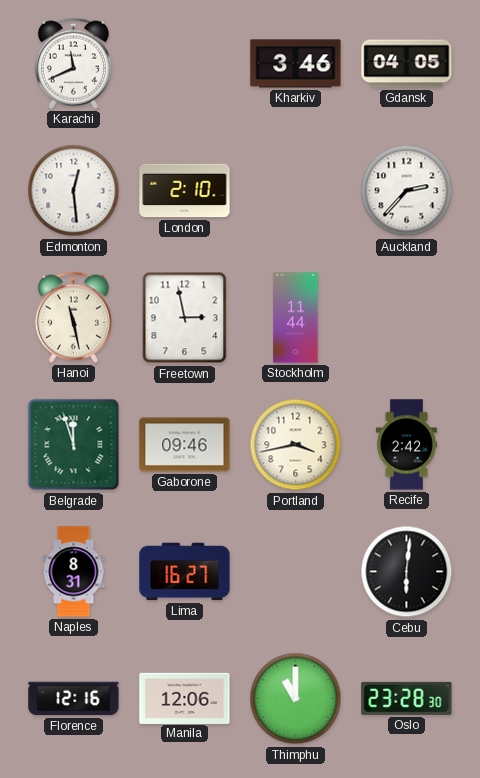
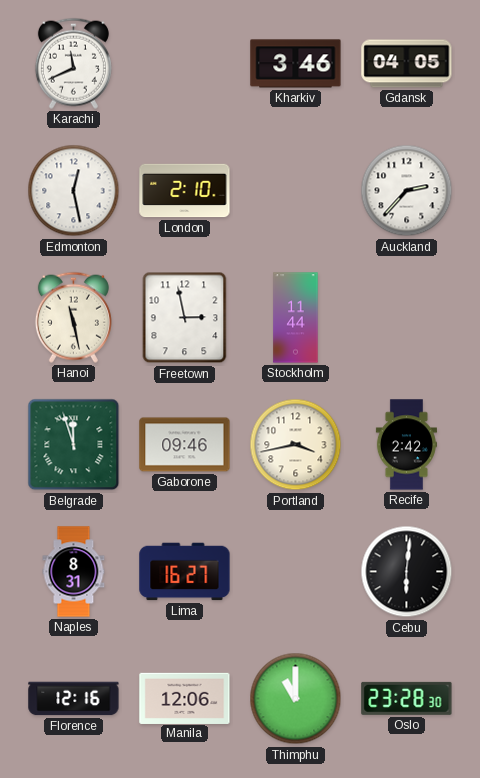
Edmonton: 12:29 -> 12:28
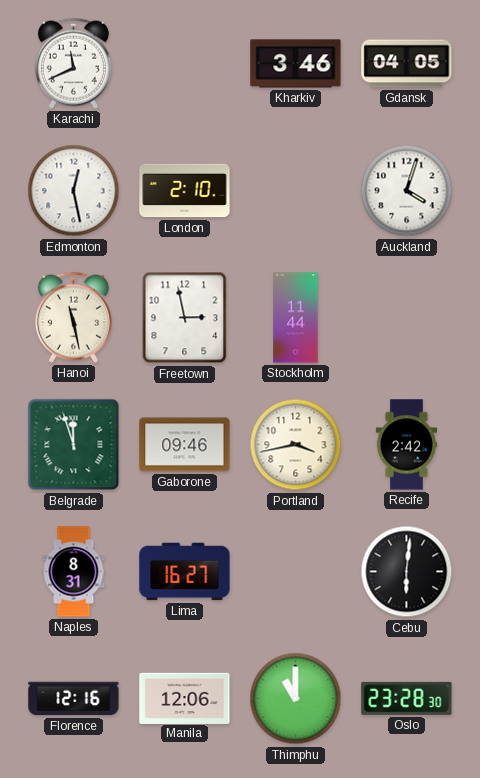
Auckland: 2:37 -> 4:03
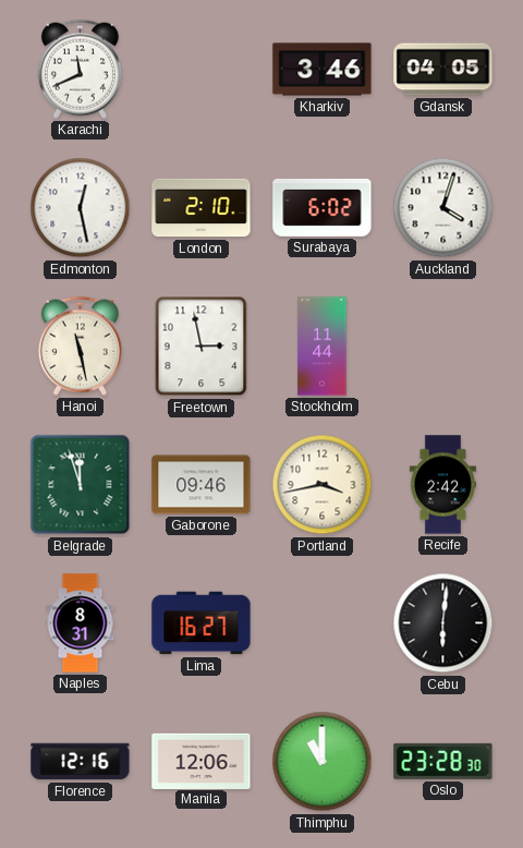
Surabaya: none -> 6:02
